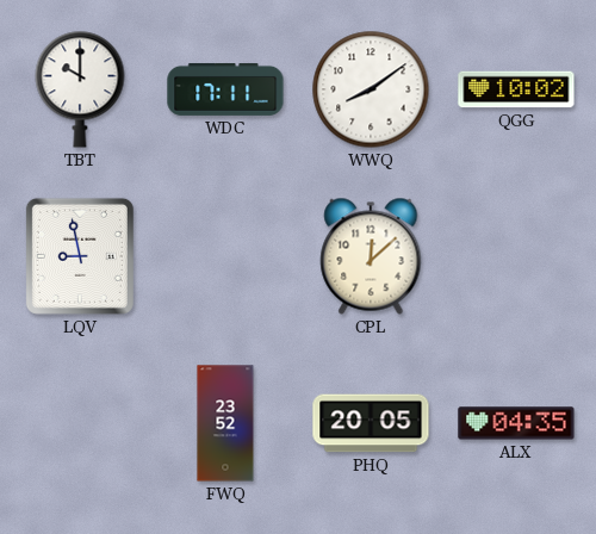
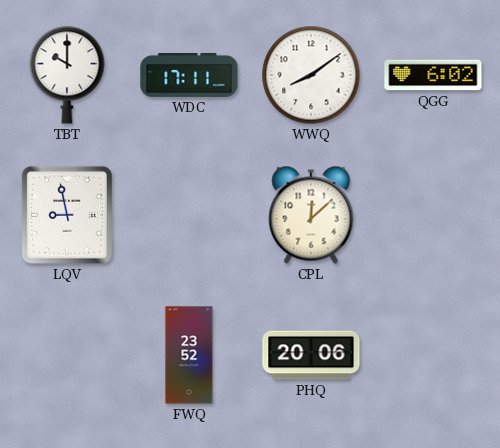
QGG: 10:02 -> 6:02
PHQ: 20:05 -> 20:06
ALX: 04:35 -> none
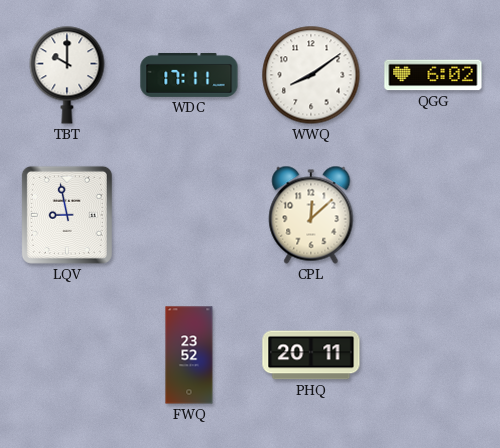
PHQ: 20:06 -> 20:11
